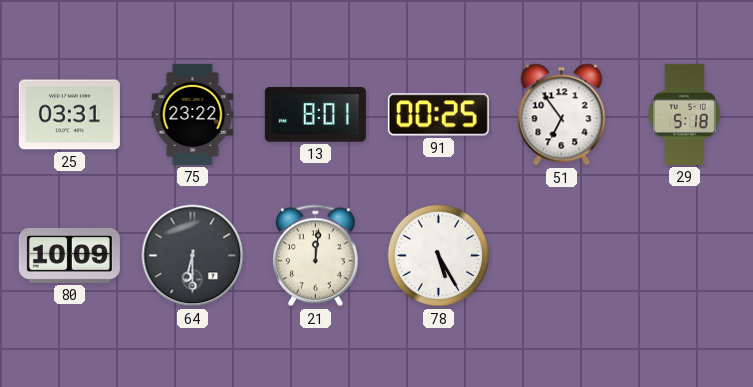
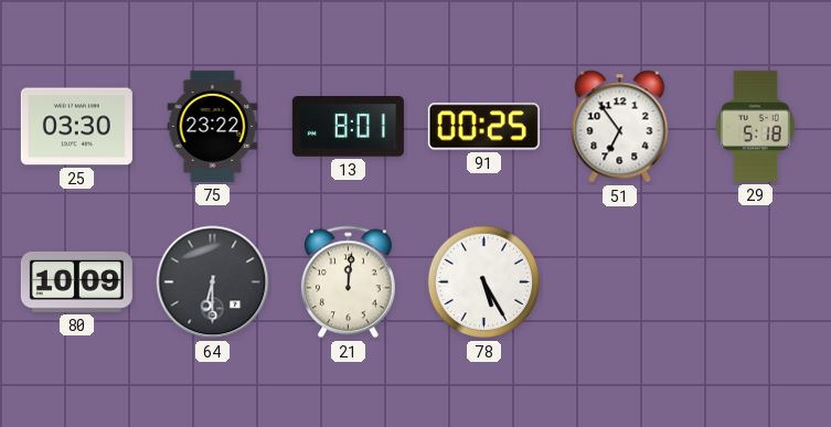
25: 03:31 -> 03:30
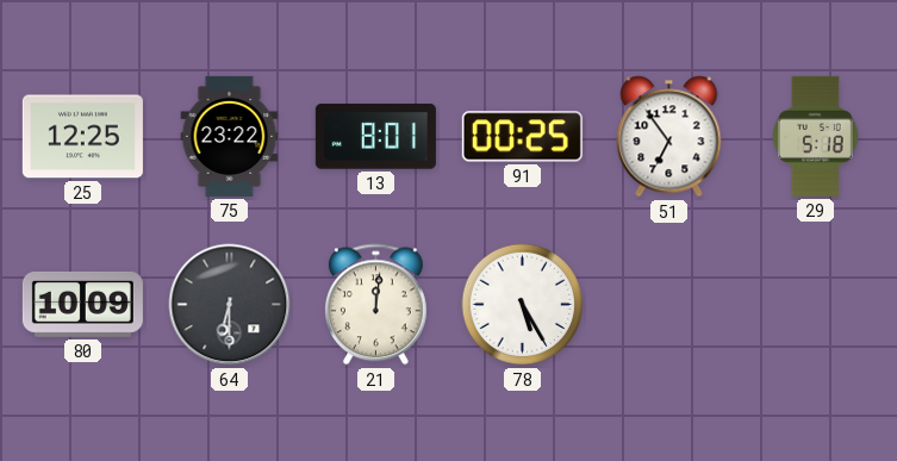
25: 03:30 -> 12:25
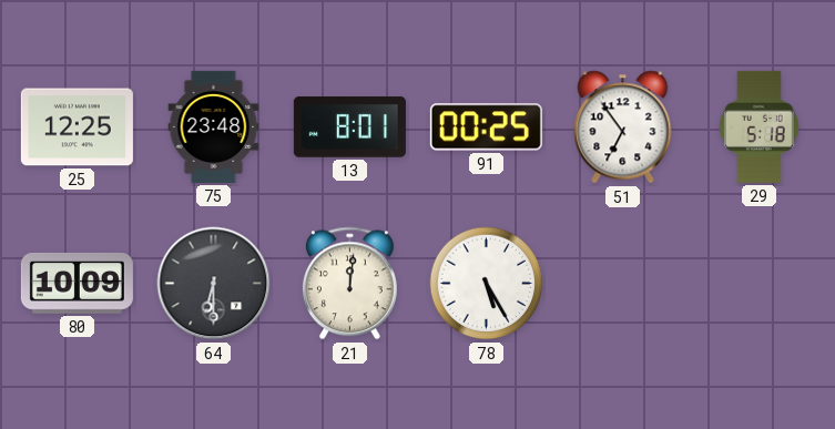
75: 23:22 -> 23:48
